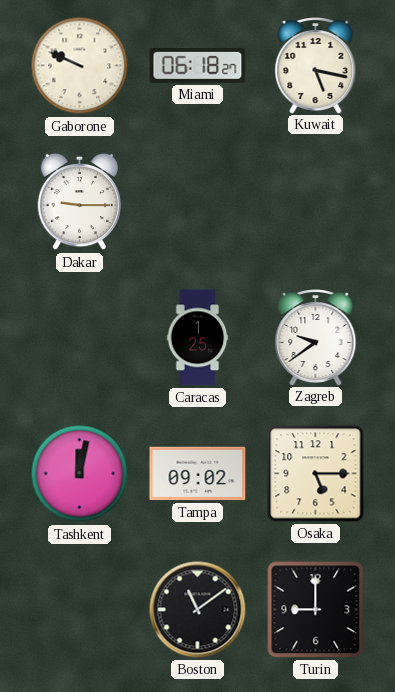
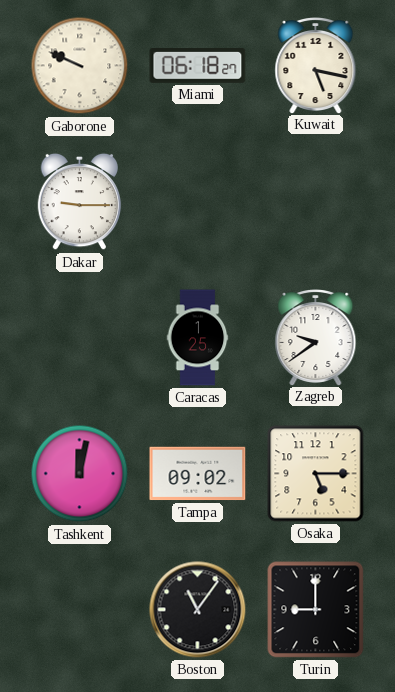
Boston: 11:09 -> 11:06
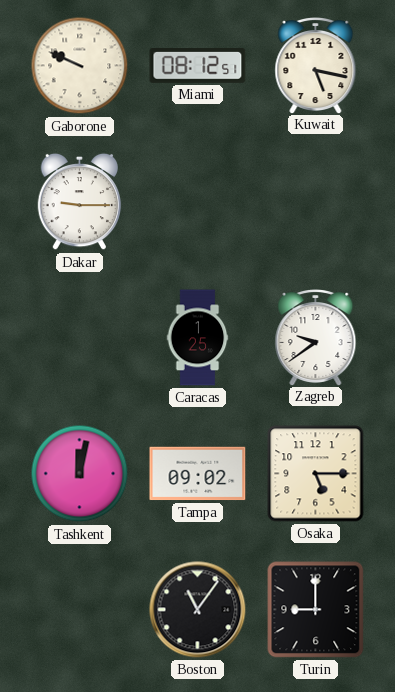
Miami: 06:18 -> 08:12
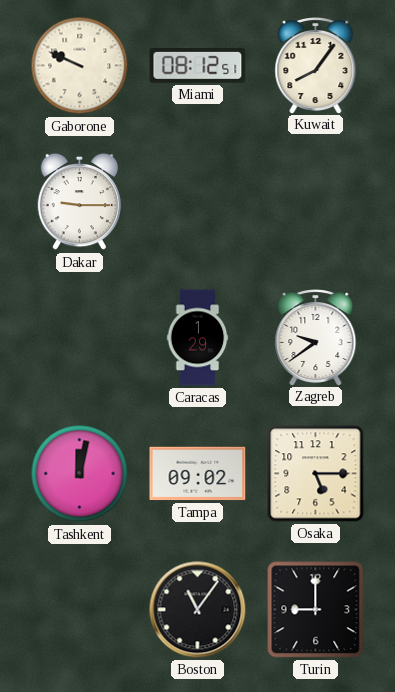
Kuwait: 5:17 -> 8:06
Caracas: 1:25 -> 1:29
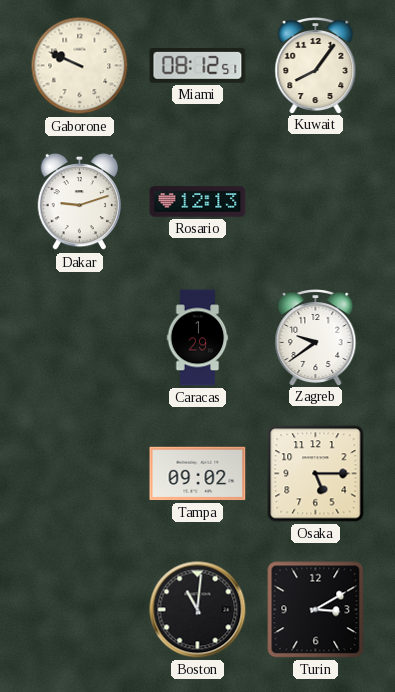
Dakar: 9:15 -> 9:12
Rosario: none -> 12:13
Tashkent: 12:02 -> none
Boston: 11:06 -> 11:01
Turin: 9:00 -> 3:10
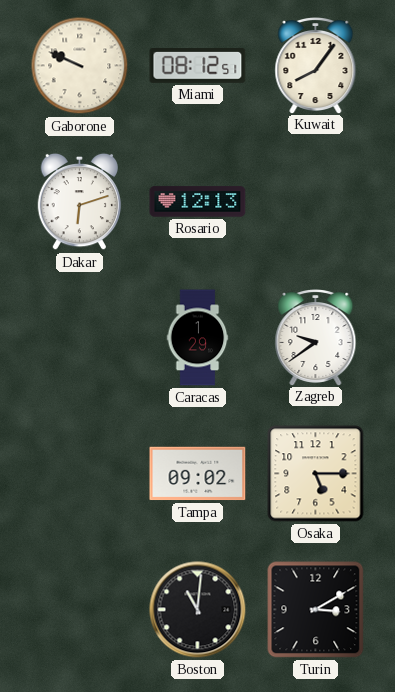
Dakar: 9:12 -> 6:12
